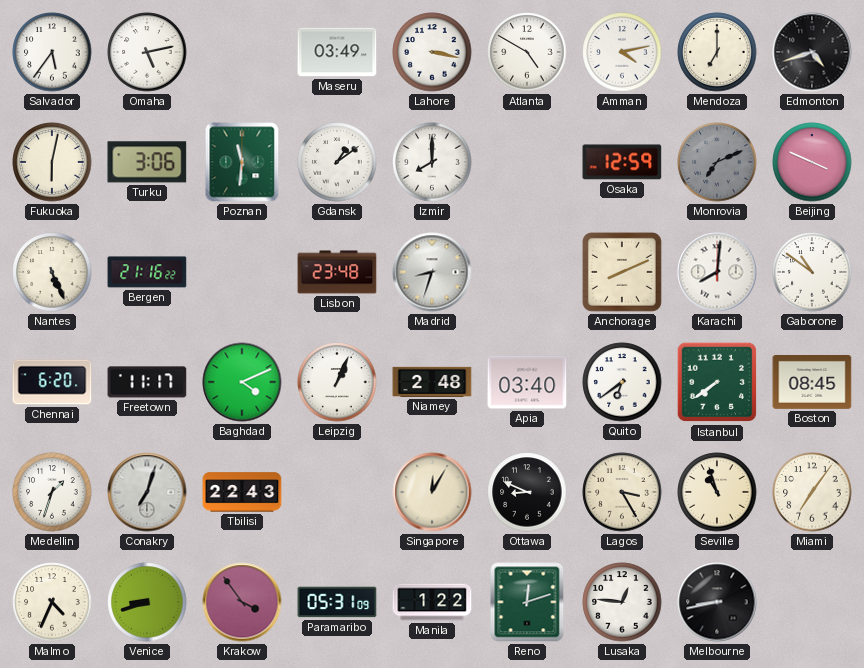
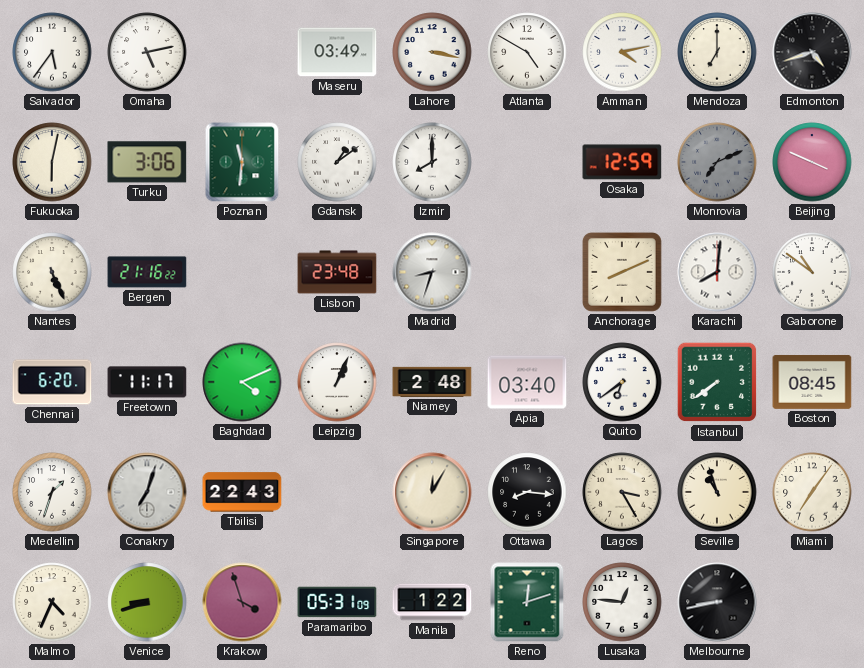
Ottawa: 8:49 -> 8:16
Krakow: 3:54 -> 3:57
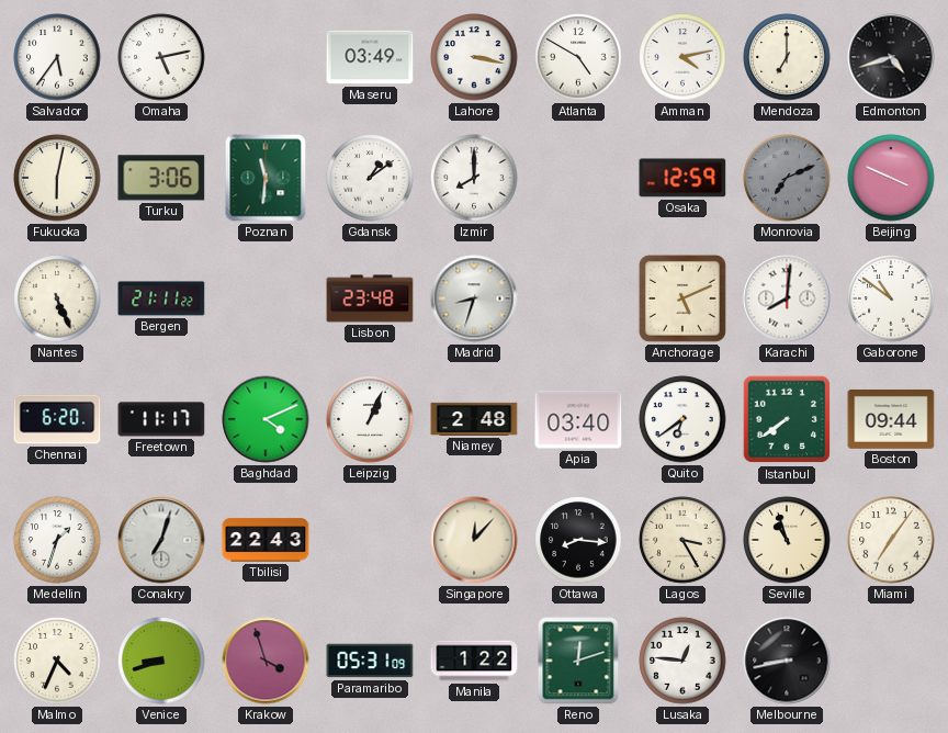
Bergen: 21:16 -> 21:11
Anchorage: 8:11 -> 5:11
Boston: 08:45 -> 09:44
Singapore: 12:05 -> 12:07
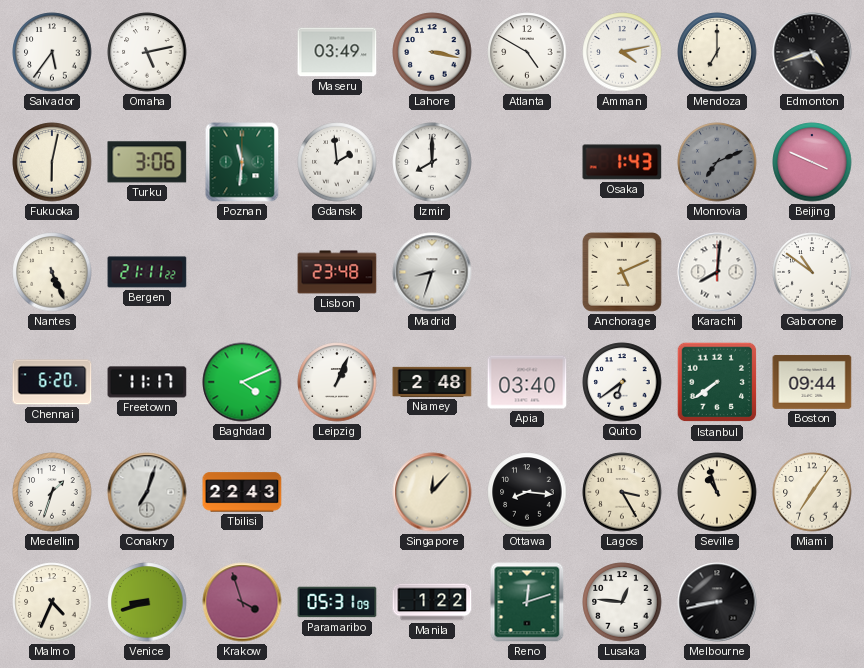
Gdansk: 1:09 -> 1:59
Osaka: 12:59 -> 1:43
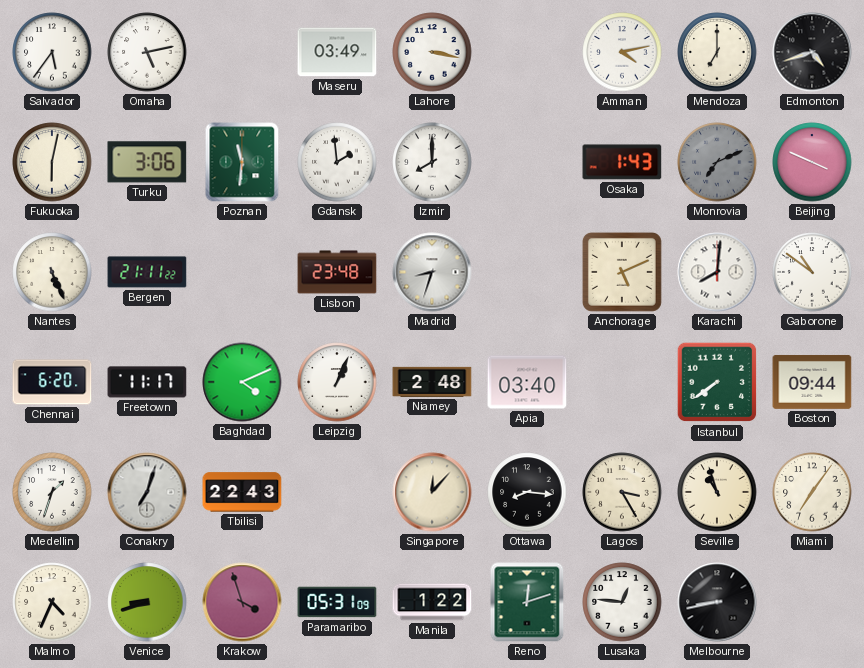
Atlanta: 4:50 -> none
Quito: 6:39 -> none
